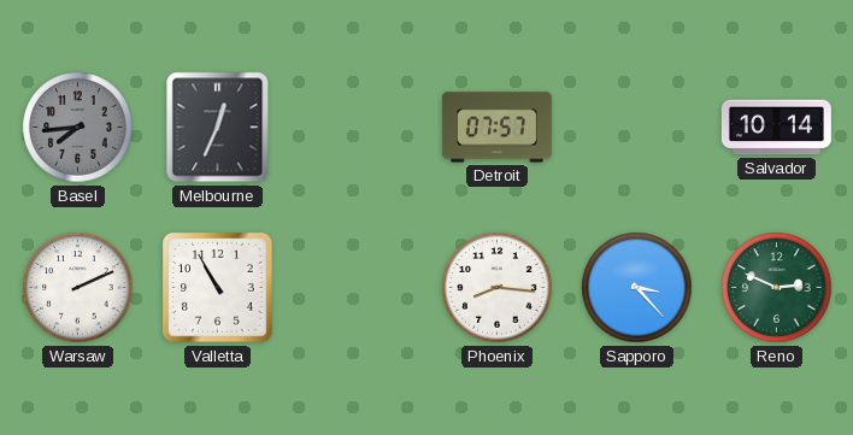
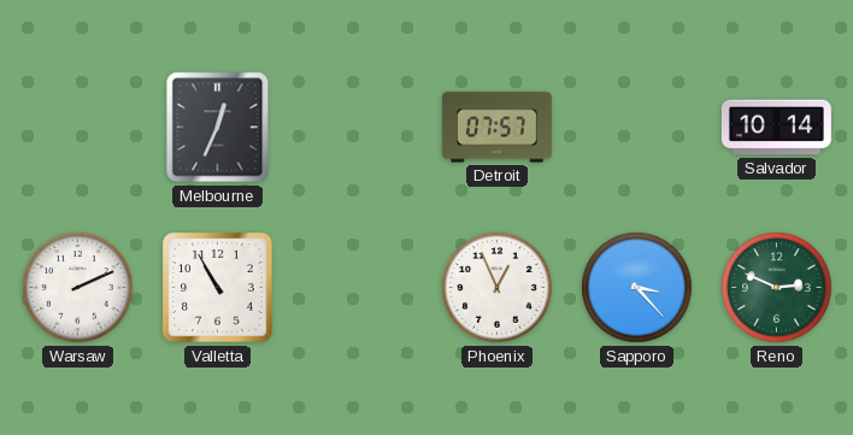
Basel: 7:44 -> none
Phoenix: 8:16 -> 12:56
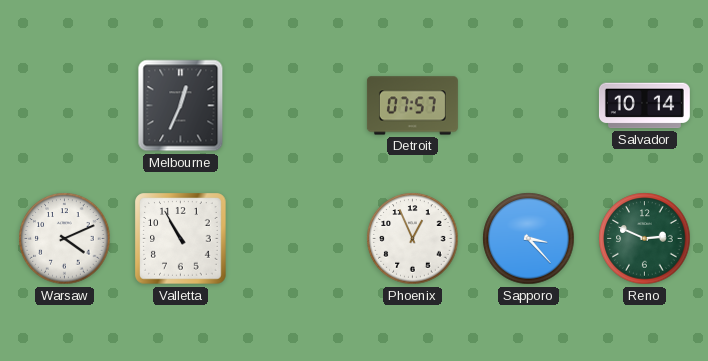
Warsaw: 2:11 -> 4:11
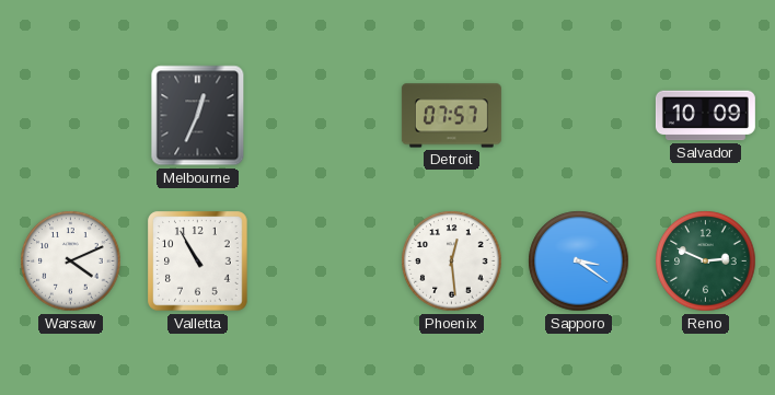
Salvador: 10:14 -> 10:09
Phoenix: 12:56 -> 12:29
Sapporo: 3:23 -> 3:21
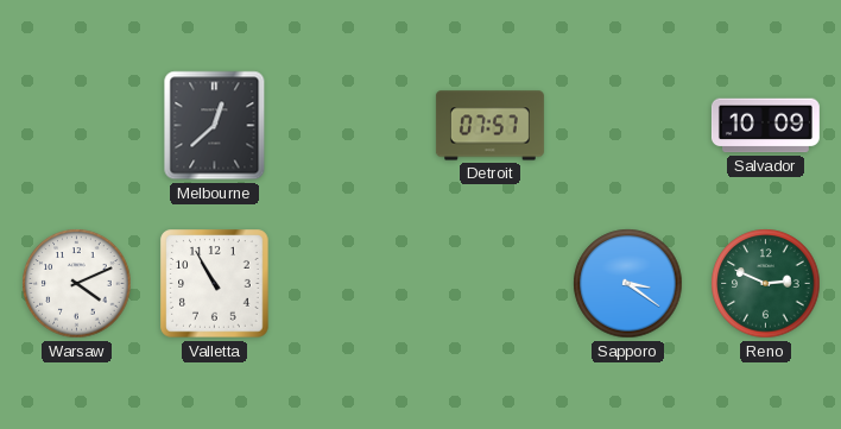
Melbourne: 12:34 -> 12:38
Phoenix: 12:29 -> none
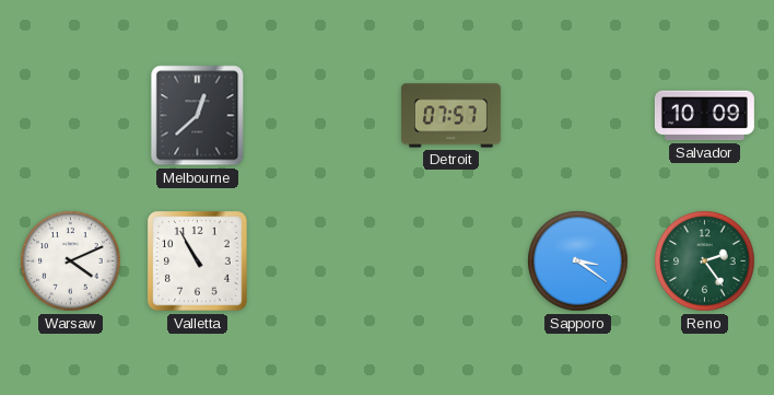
Reno: 2:49 -> 2:24
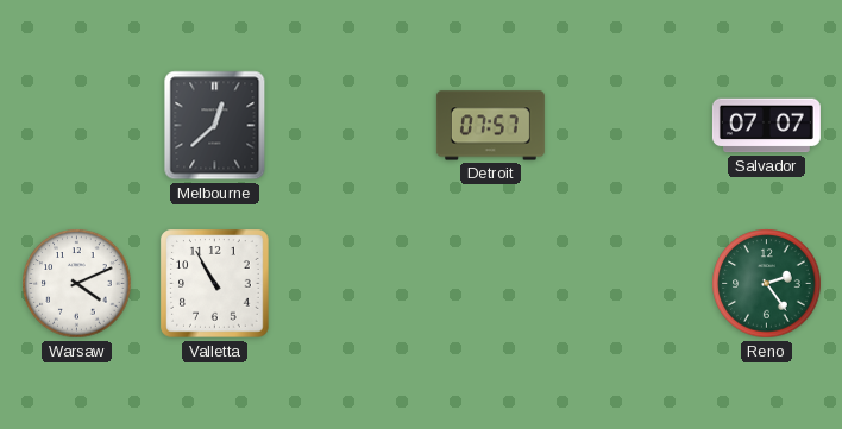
Salvador: 10:09 -> 07:07
Sapporo: 3:21 -> none
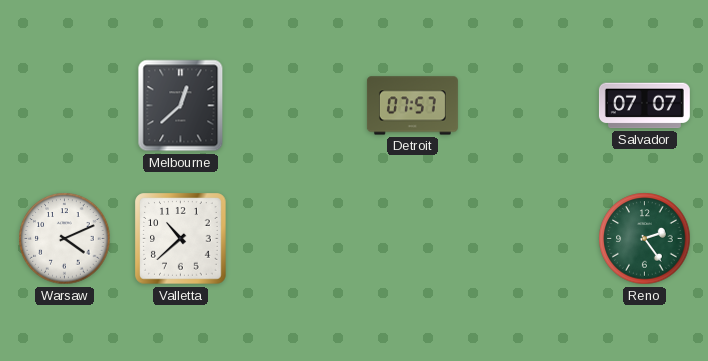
Valletta: 10:55 -> 10:38
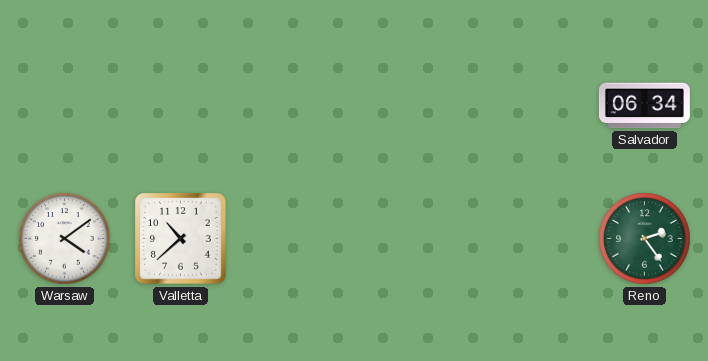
Melbourne: 12:38 -> none
Detroit: 07:57 -> none
Salvador: 07:07 -> 06:34
Warsaw: 4:11 -> 4:09
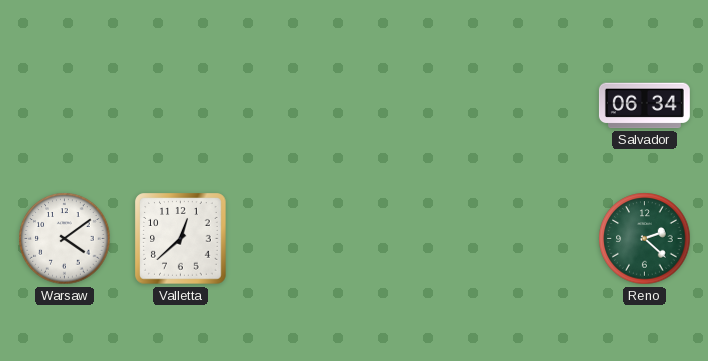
Valletta: 10:38 -> 12:38
Reno: 2:24 -> 2:22
